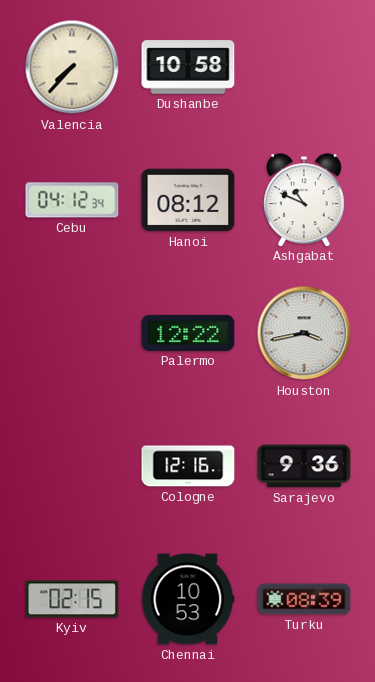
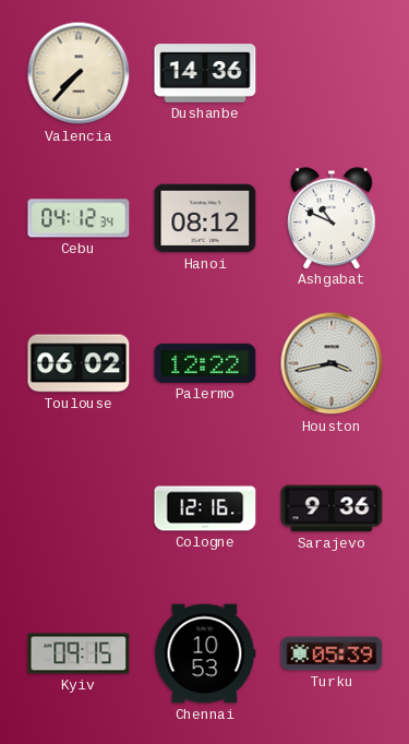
Dushanbe: 10:58 -> 14:36
Toulouse: none -> 06:02
Kyiv: 02:15 -> 09:15
Turku: 08:39 -> 05:39
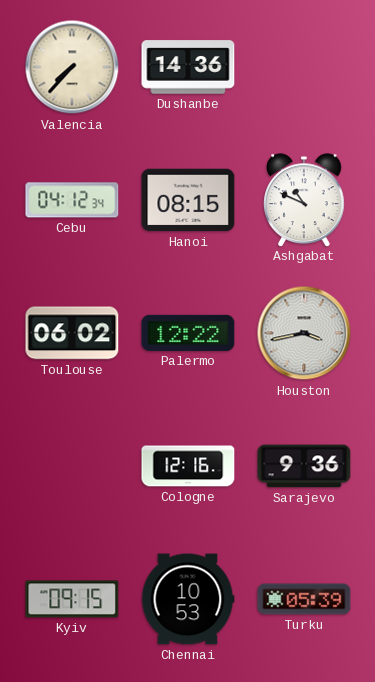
Hanoi: 08:12 -> 08:15
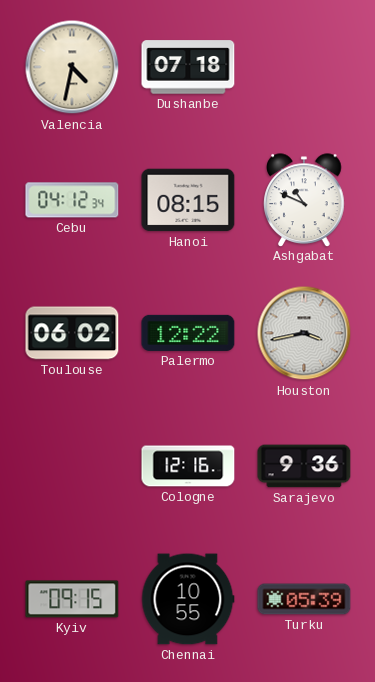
Valencia: 7:37 -> 4:32
Dushanbe: 14:36 -> 07:18
Chennai: 10:53 -> 10:55
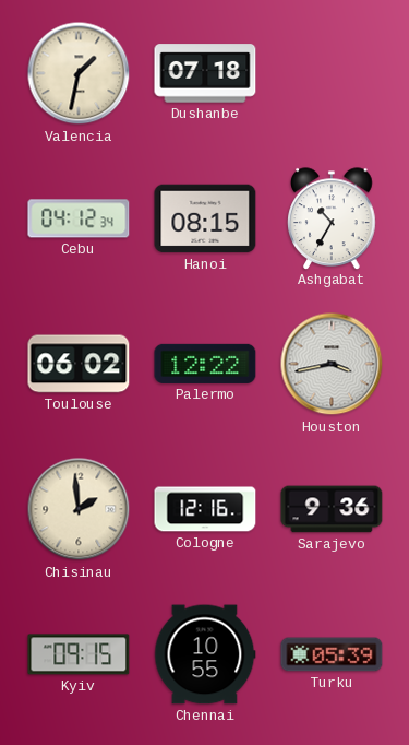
Valencia: 4:32 -> 1:32
Ashgabat: 10:49 -> 10:35
Chisinau: none -> 1:59
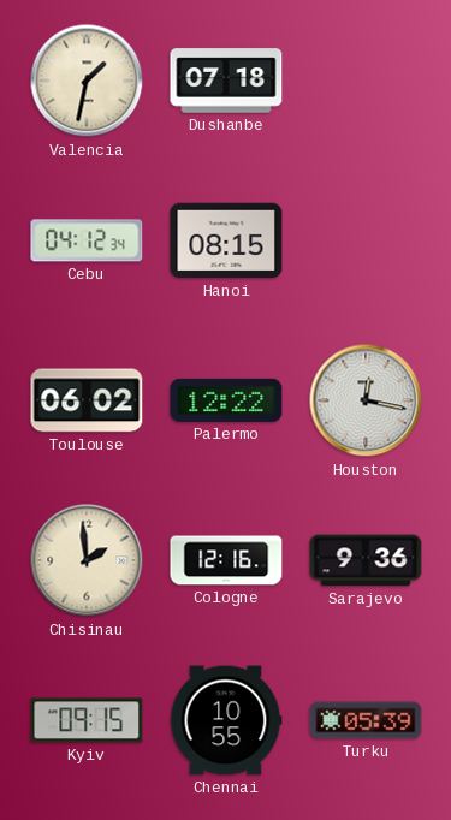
Ashgabat: 10:35 -> none
Houston: 3:43 -> 12:17
